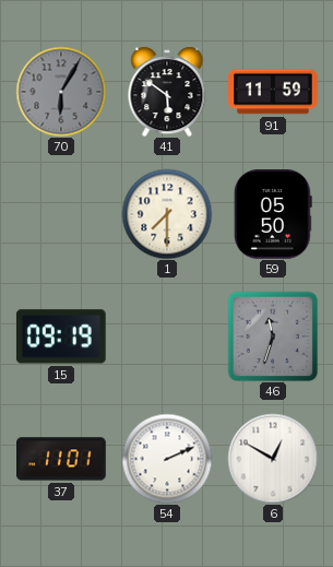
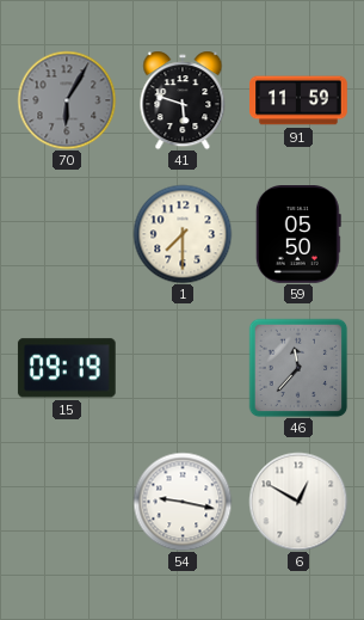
41: 5:51 -> 5:48
46: 11:33 -> 11:37
37: 11:01 -> none
54: 2:11 -> 9:17
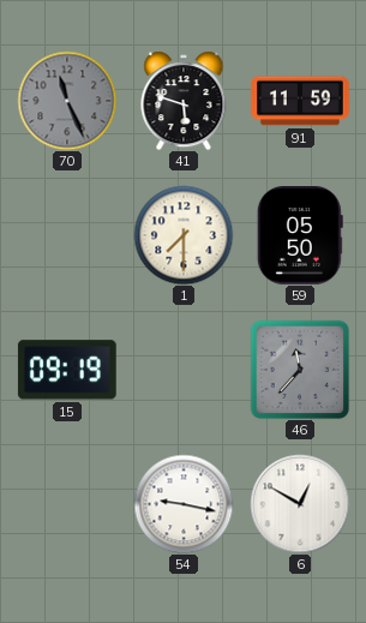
70: 6:05 -> 11:26
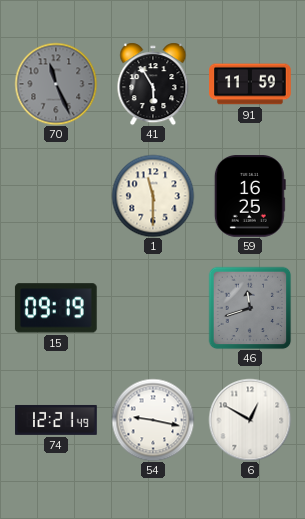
41: 5:48 -> 5:55
1: 7:30 -> 11:30
59: 05:50 -> 16:25
46: 11:37 -> 11:42
74: none -> 12:21
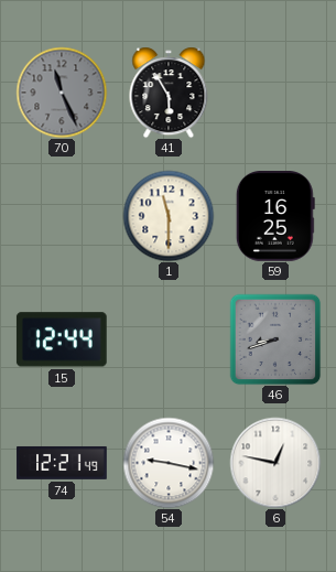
91: 11:59 -> none
15: 09:19 -> 12:44
46: 11:42 -> 8:42
6: 12:50 -> 12:47
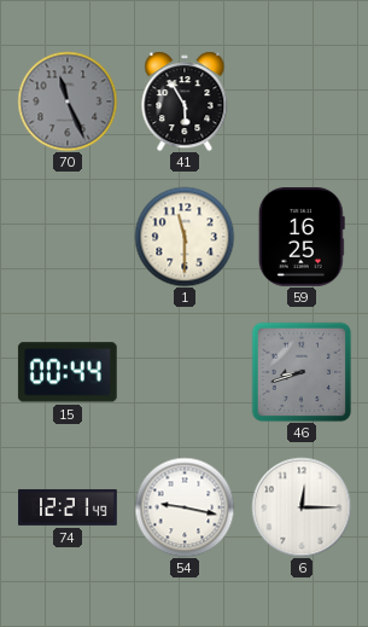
15: 12:44 -> 00:44
6: 12:47 -> 12:15
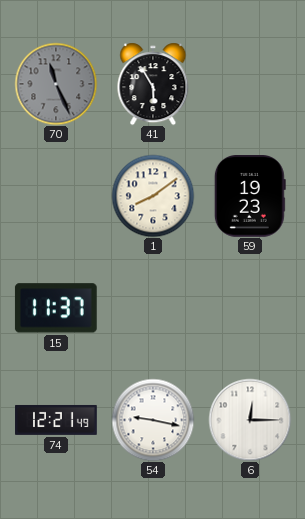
1: 11:30 -> 8:09
59: 16:25 -> 19:23
15: 00:44 -> 11:37
46: 8:42 -> none
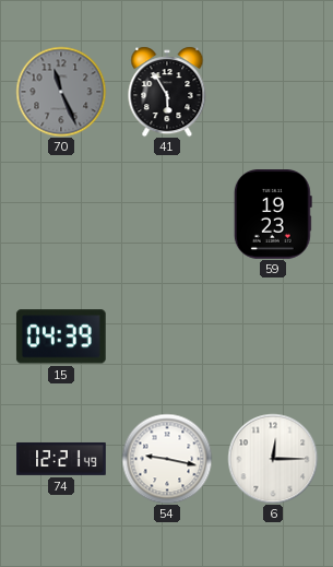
1: 8:09 -> none
15: 11:37 -> 04:39
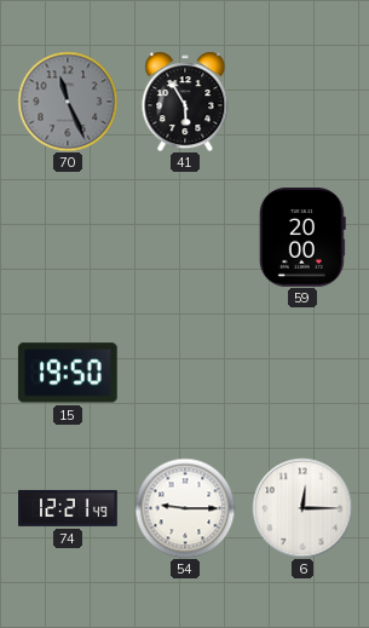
59: 19:23 -> 20:00
15: 04:39 -> 19:50
54: 9:17 -> 9:15
